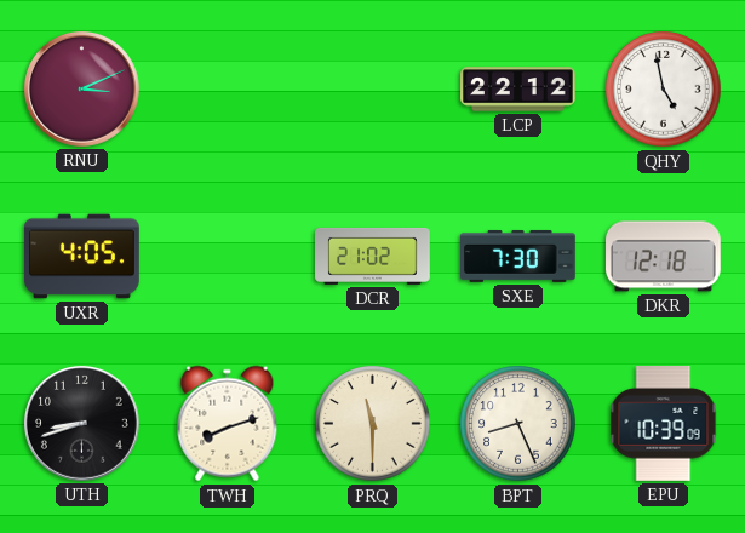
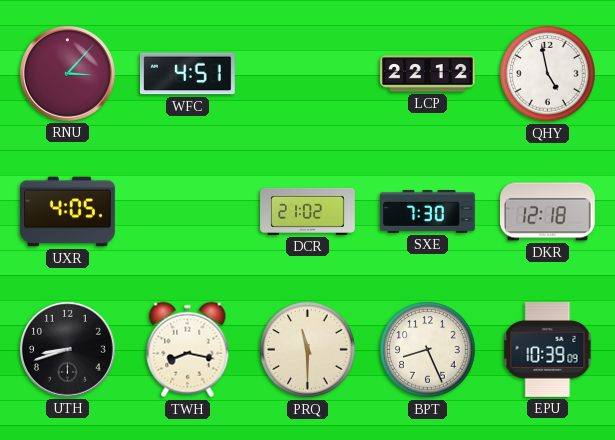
RNU: 3:11 -> 3:07
WFC: none -> 4:51
TWH: 8:12 -> 8:17
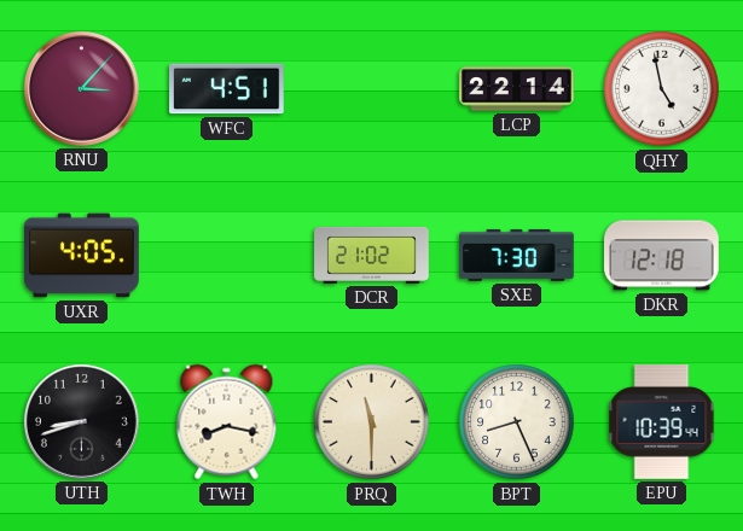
LCP: 22:12 -> 22:14
EPU: 10:39:09 -> 10:39:44
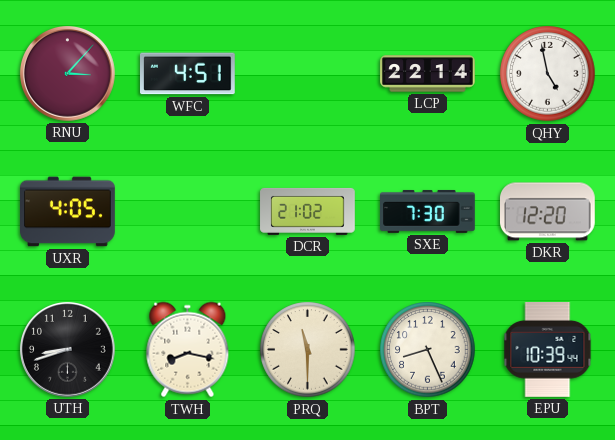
DKR: 12:18 -> 12:20
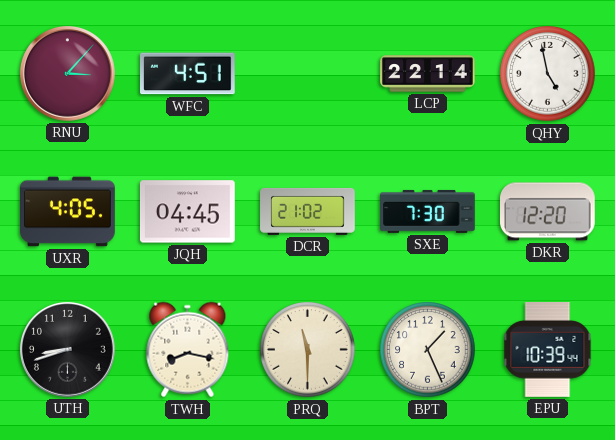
JQH: none -> 04:45
BPT: 8:26 -> 1:26
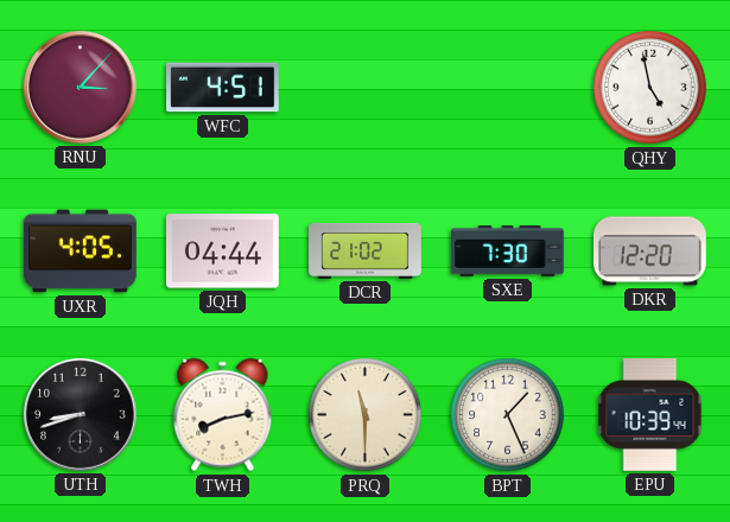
LCP: 22:14 -> none
JQH: 04:45 -> 04:44
TWH: 8:17 -> 8:13
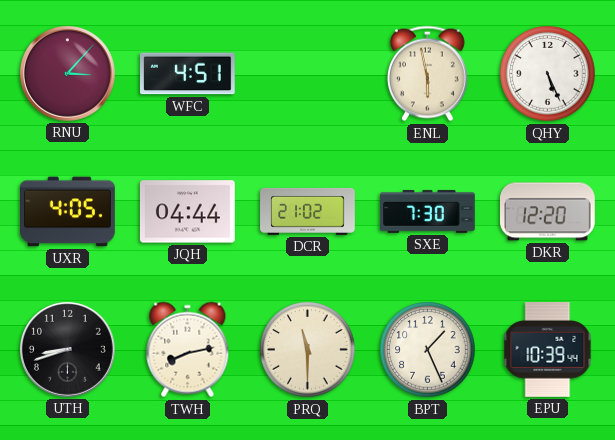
ENL: none -> 5:58
QHY: 4:58 -> 5:26
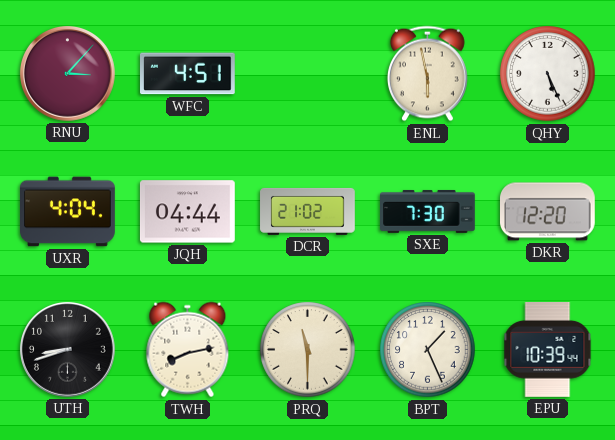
UXR: 4:05 -> 4:04
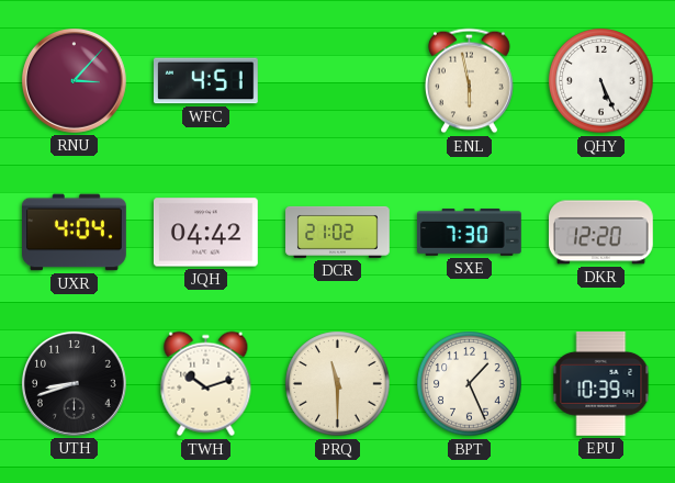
JQH: 04:44 -> 04:42
TWH: 8:13 -> 10:12
